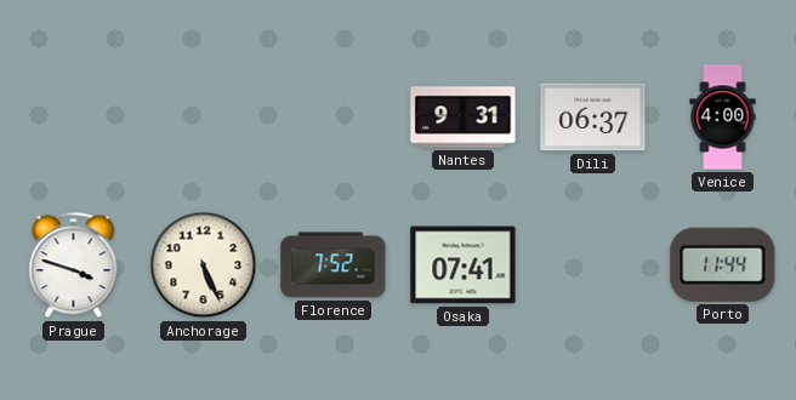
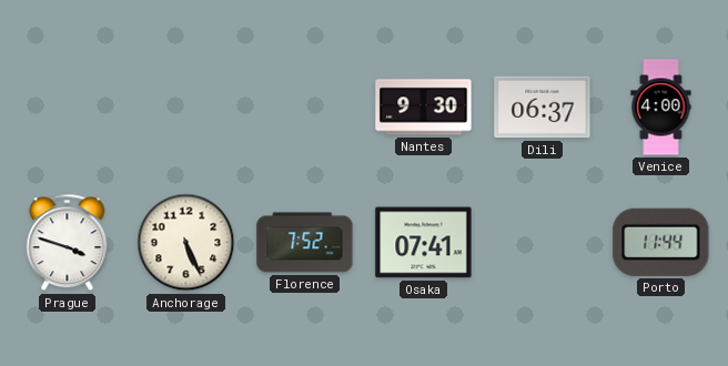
Nantes: 9:31 -> 9:30
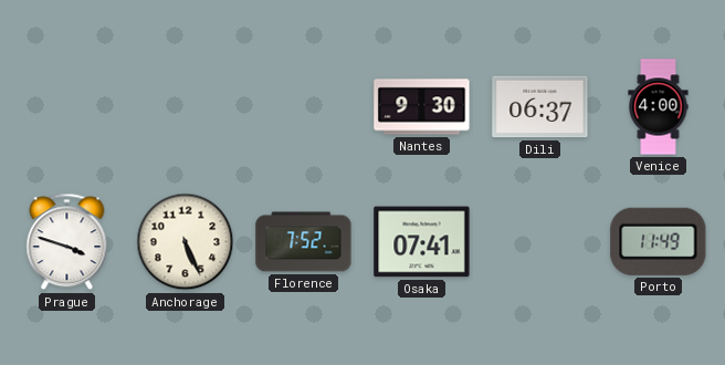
Porto: 11:44 -> 11:49
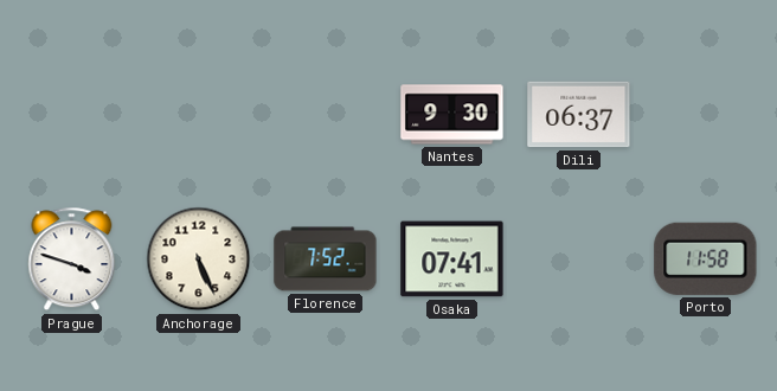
Venice: 4:00 -> none
Porto: 11:49 -> 11:58
